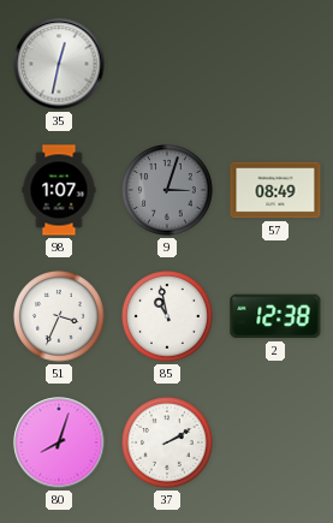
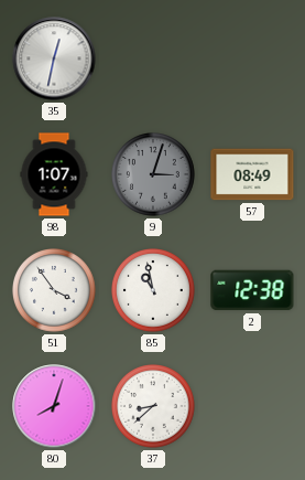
51: 3:34 -> 3:54
37: 2:10 -> 8:38
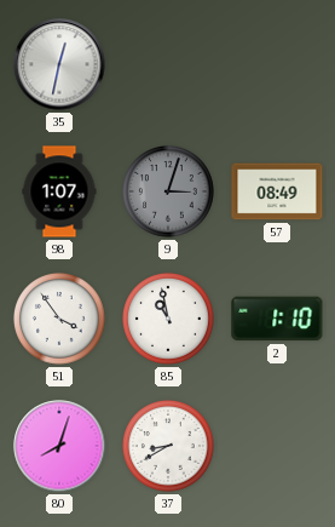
2: 12:38 -> 1:10
37: 8:38 -> 8:40
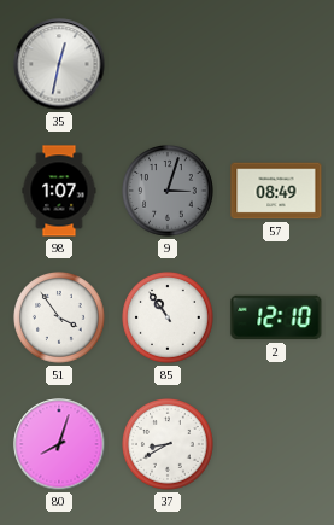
85: 10:58 -> 10:54
2: 1:10 -> 12:10
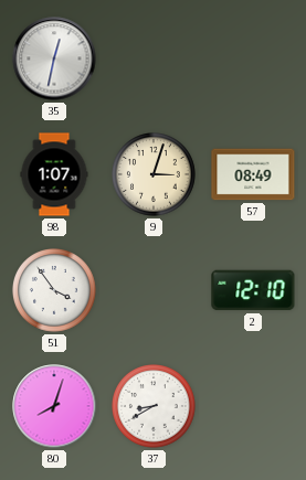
9 dial: grey -> cream
85: 10:54 -> none
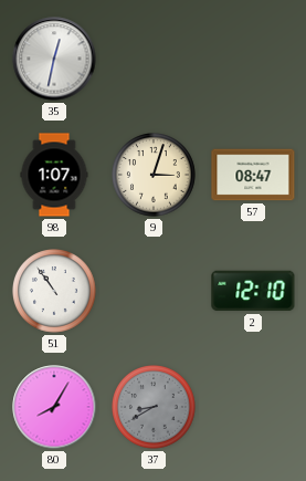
57: 08:49 -> 08:47
51: 3:54 -> 10:54
80: 8:03 -> 8:05
37 dial: white -> grey
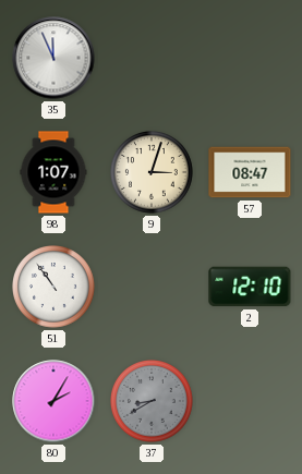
35: 12:32 -> 11:56
80: 8:05 -> 2:05
